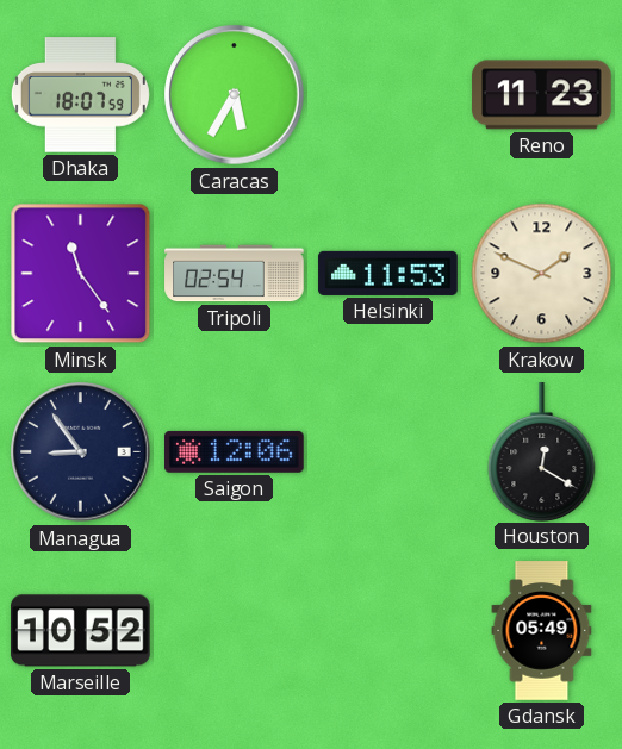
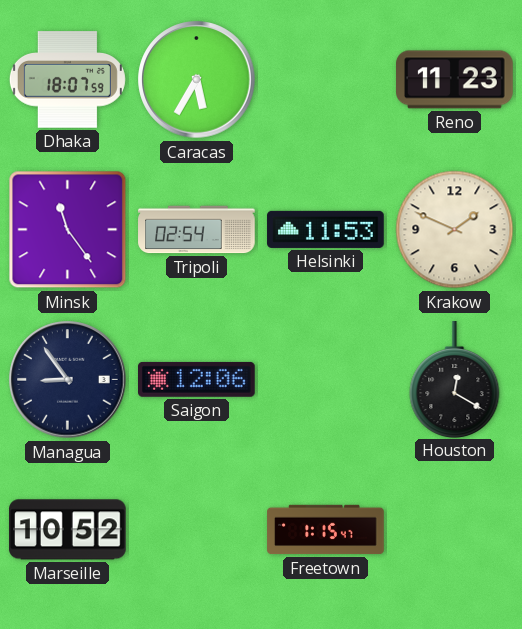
Freetown: none -> 1:15
Gdansk: 05:49 -> none
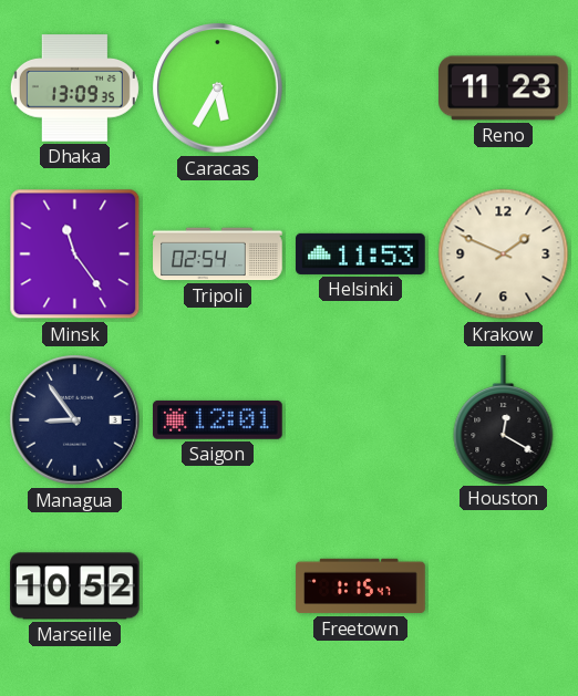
Dhaka: 18:07 -> 13:09
Saigon: 12:06 -> 12:01
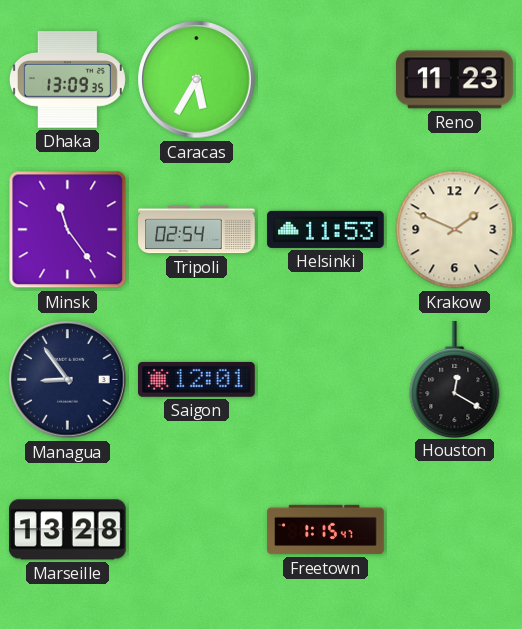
Marseille: 10:52 -> 13:28
